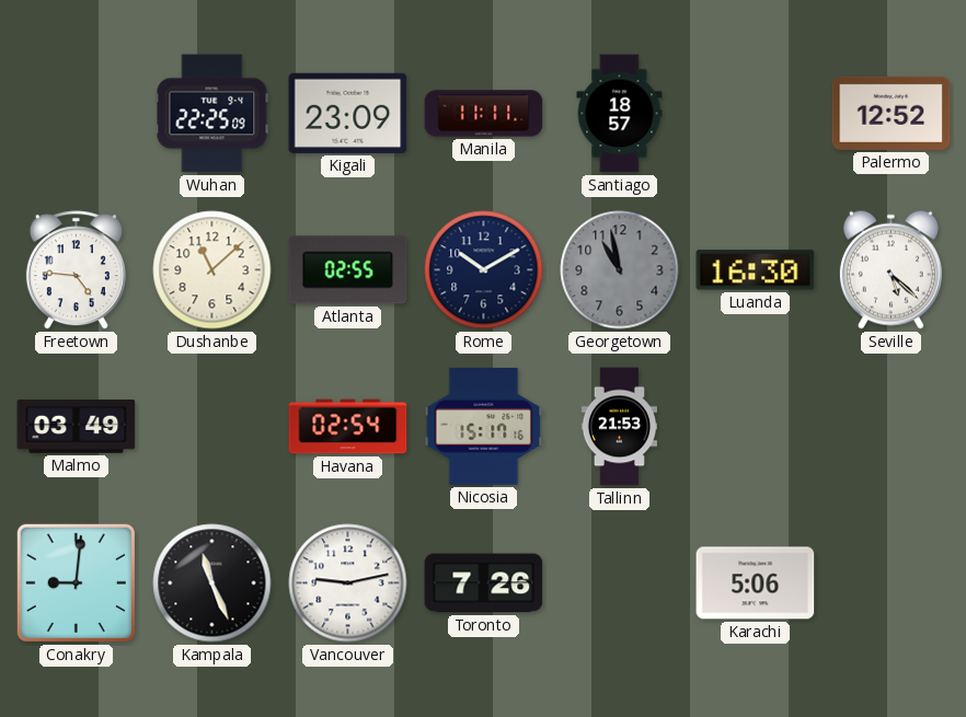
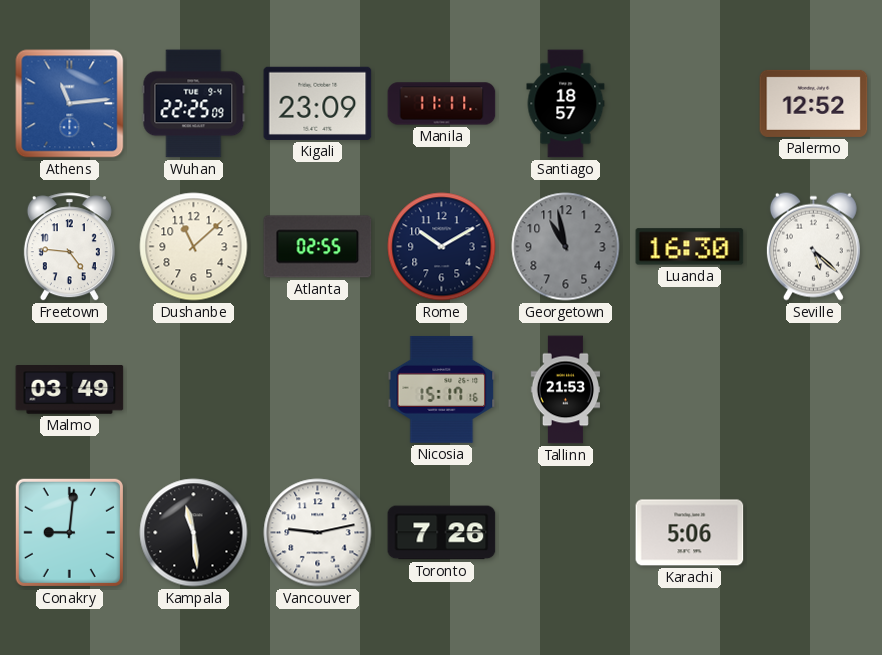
Athens: none -> 11:14
Havana: 02:54 -> none
Kampala: 11:26 -> 11:29
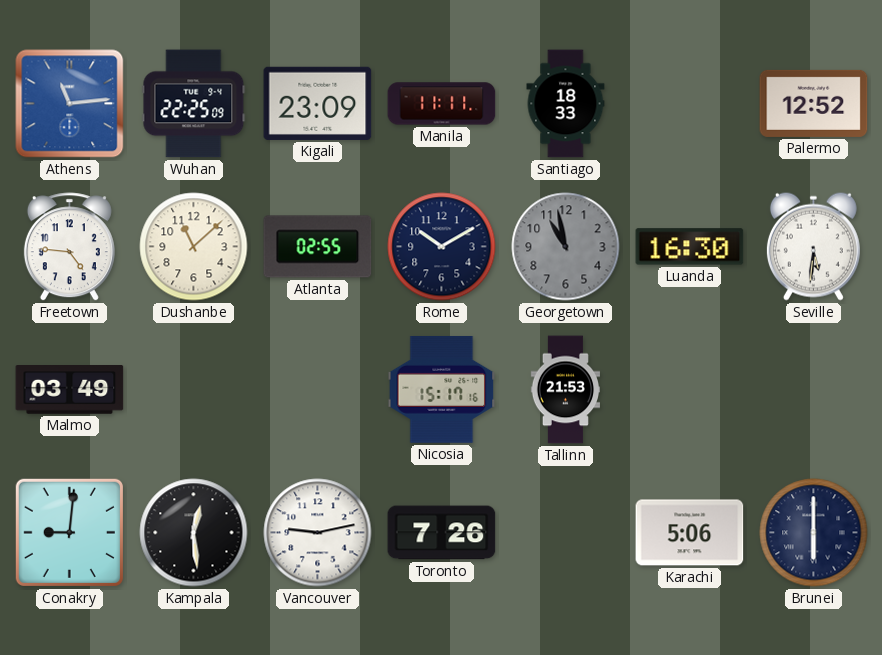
Santiago: 18:57 -> 18:33
Seville: 5:22 -> 5:31
Kampala: 11:29 -> 12:29
Brunei: none -> 6:00
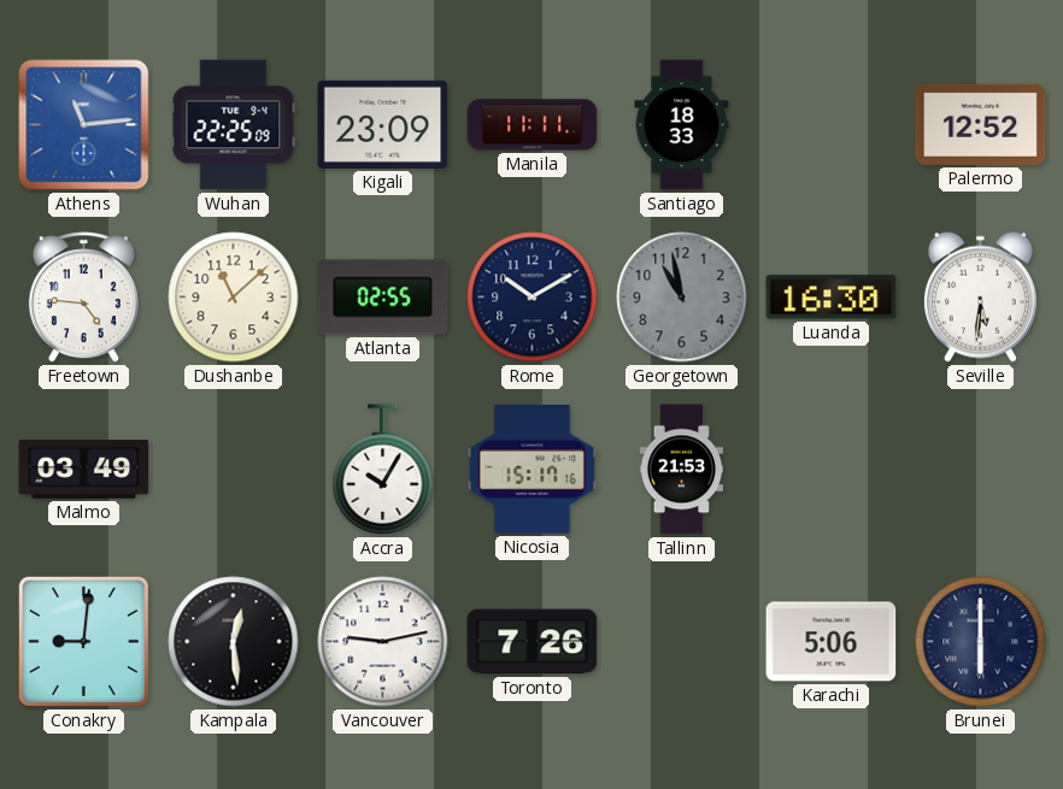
Accra: none -> 10:05
